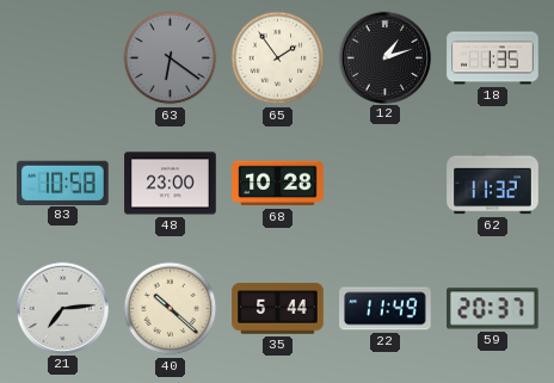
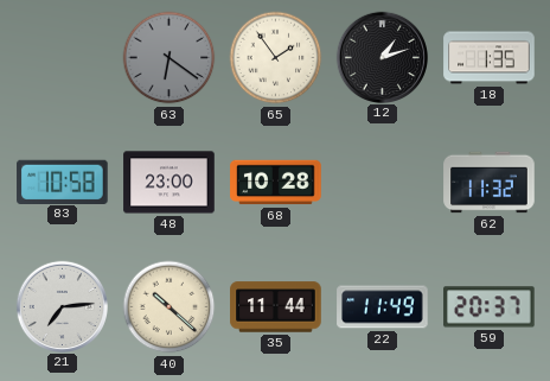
35: 5:44 -> 11:44
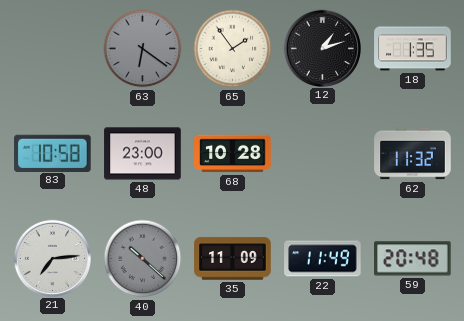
40 dial: cream -> grey
35: 11:44 -> 11:09
59: 20:37 -> 20:48
